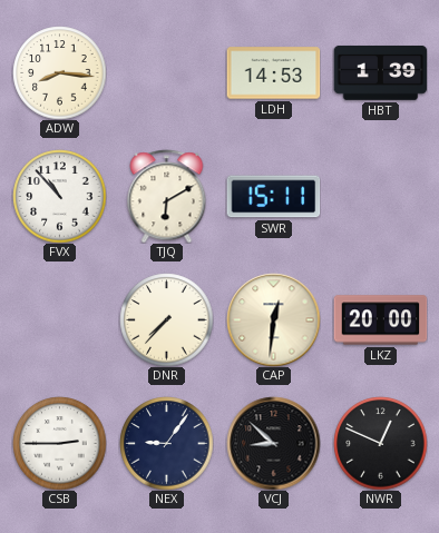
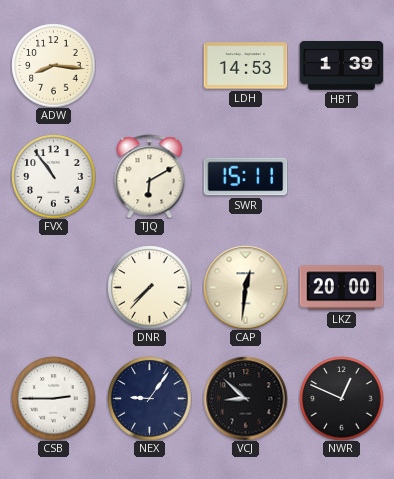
FVX: 10:53 -> 10:54
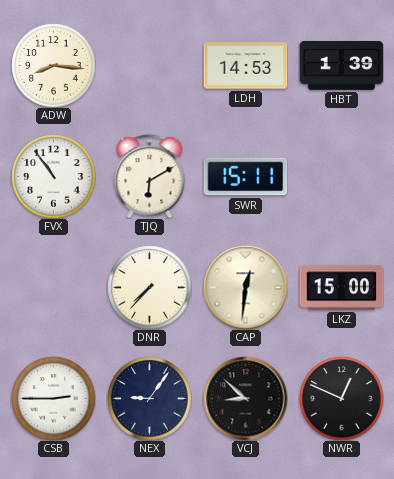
LKZ: 20:00 -> 15:00
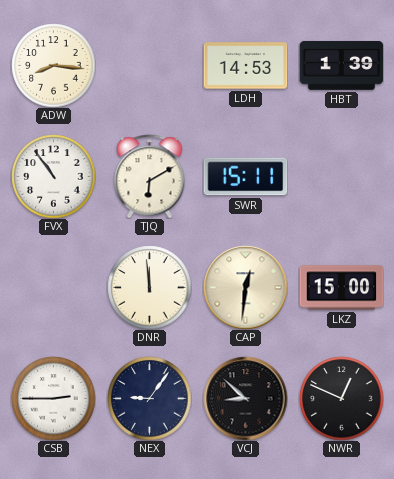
DNR: 7:37 -> 11:59
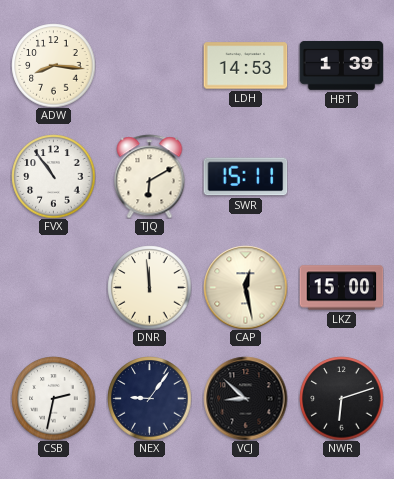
CAP: 12:31 -> 12:28
CSB: 2:45 -> 2:32
NWR: 12:49 -> 6:12
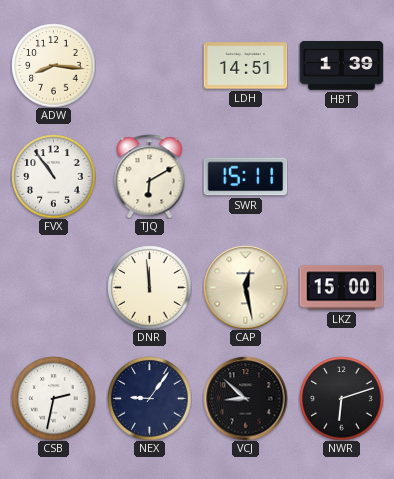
LDH: 14:53 -> 14:51
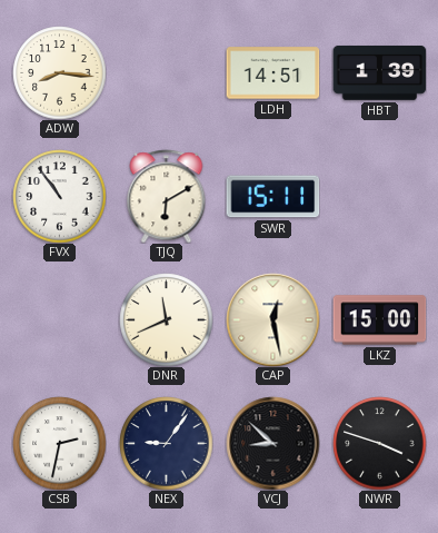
DNR: 11:59 -> 11:41
NWR: 6:12 -> 3:48
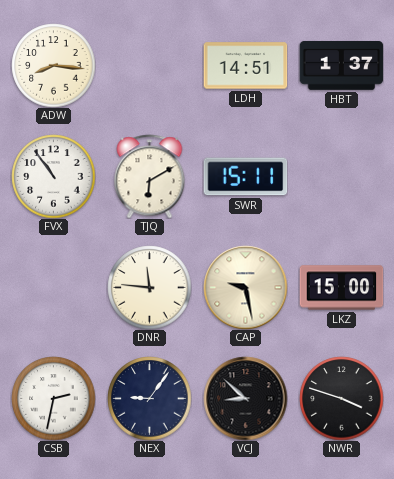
HBT: 1:39 -> 1:37
DNR: 11:41 -> 11:46
CAP: 12:28 -> 9:28
